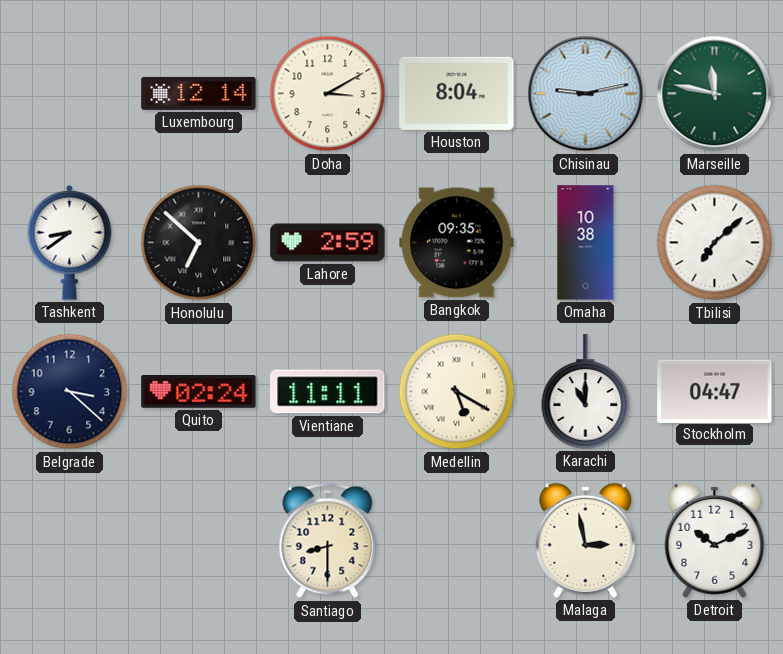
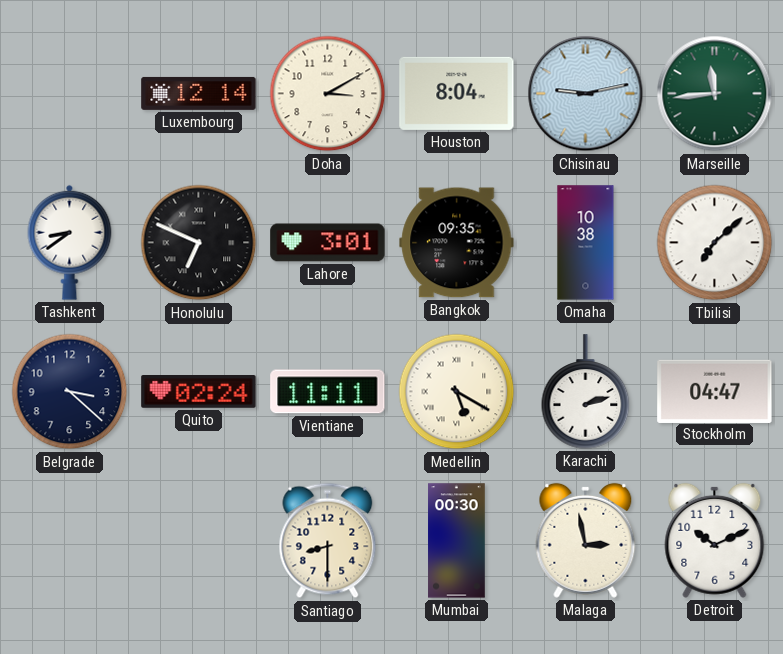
Marseille: 11:47 -> 11:44
Honolulu: 6:52 -> 6:49
Lahore: 2:59 -> 3:01
Karachi: 11:00 -> 2:12
Mumbai: none -> 00:30
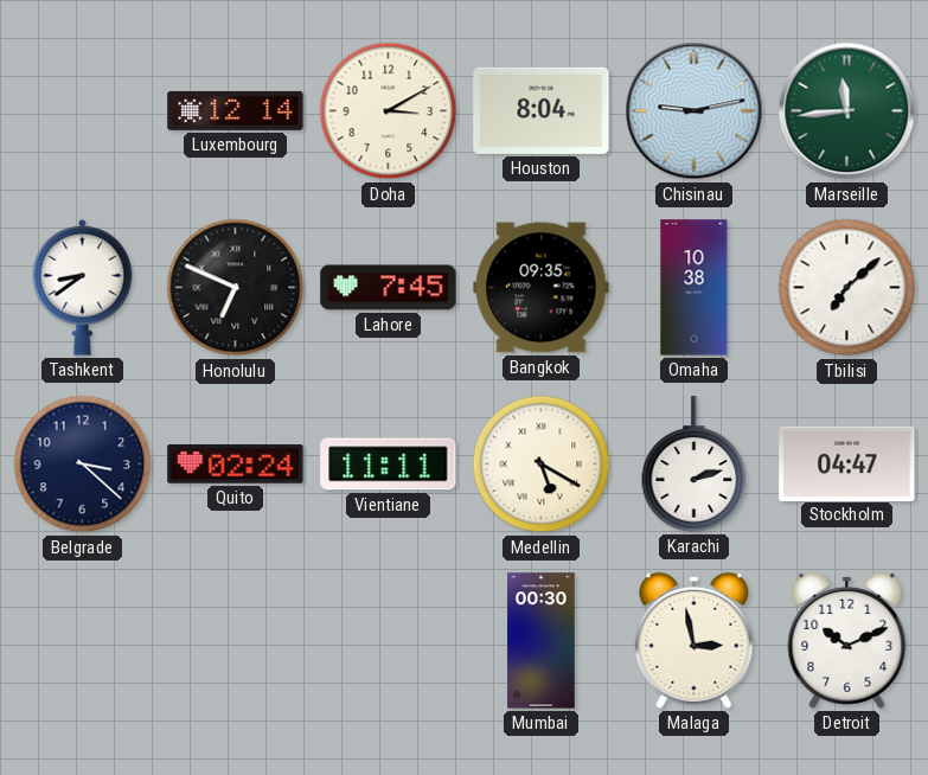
Lahore: 3:01 -> 7:45
Santiago: 8:30 -> none
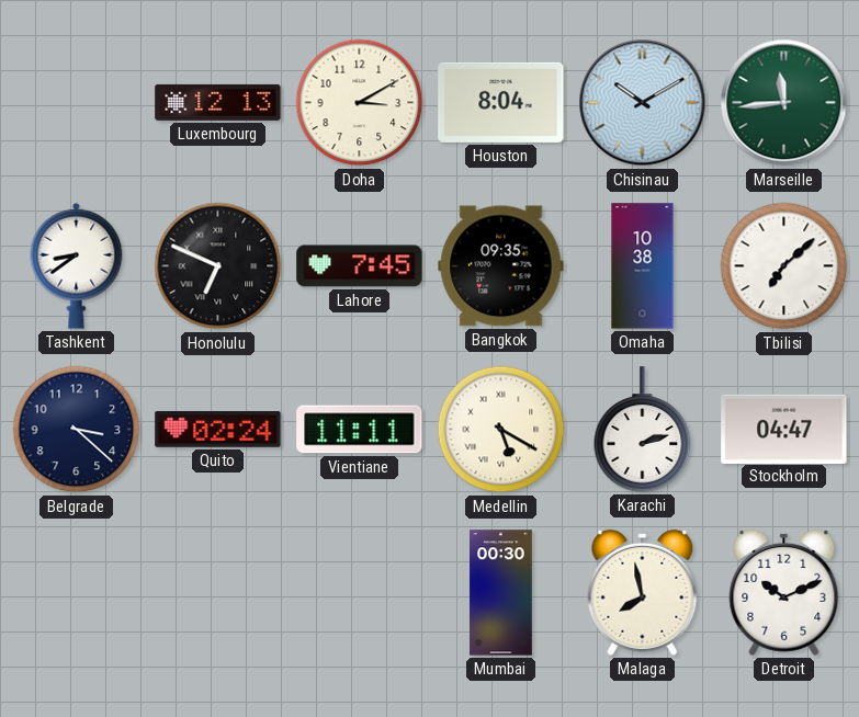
Luxembourg: 12:14 -> 12:13
Chisinau: 9:13 -> 10:10
Malaga: 2:58 -> 7:58
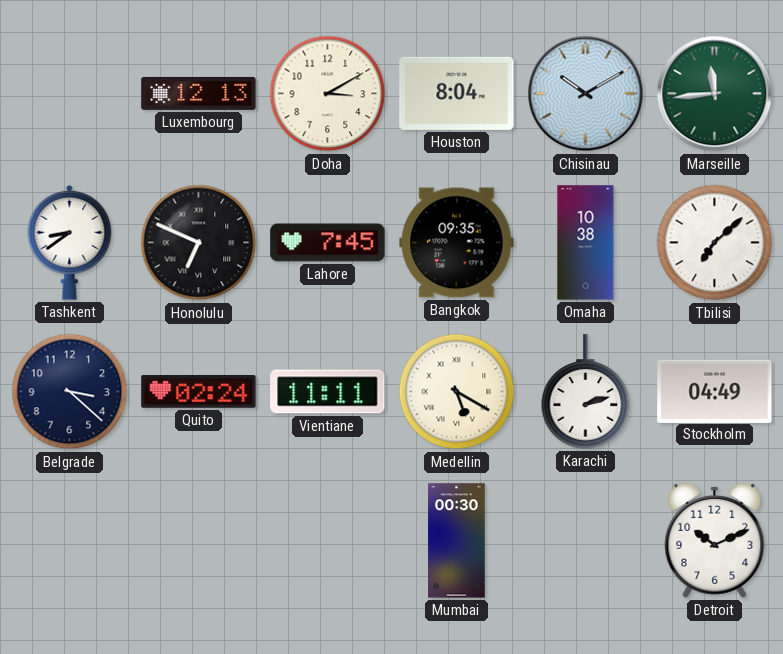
Stockholm: 04:47 -> 04:49
Malaga: 7:58 -> none
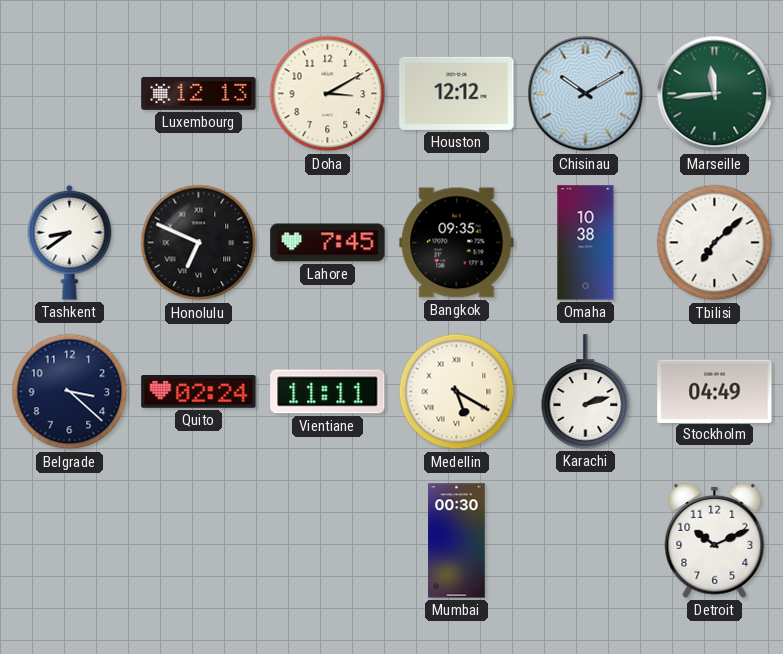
Houston: 8:04 -> 12:12
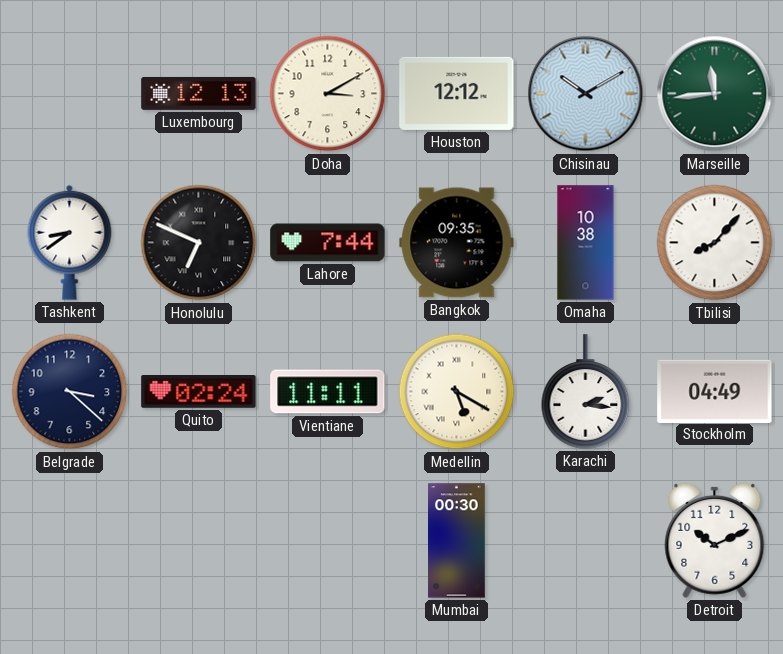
Lahore: 7:45 -> 7:44
Tbilisi: 7:08 -> 8:07
Karachi: 2:12 -> 2:16
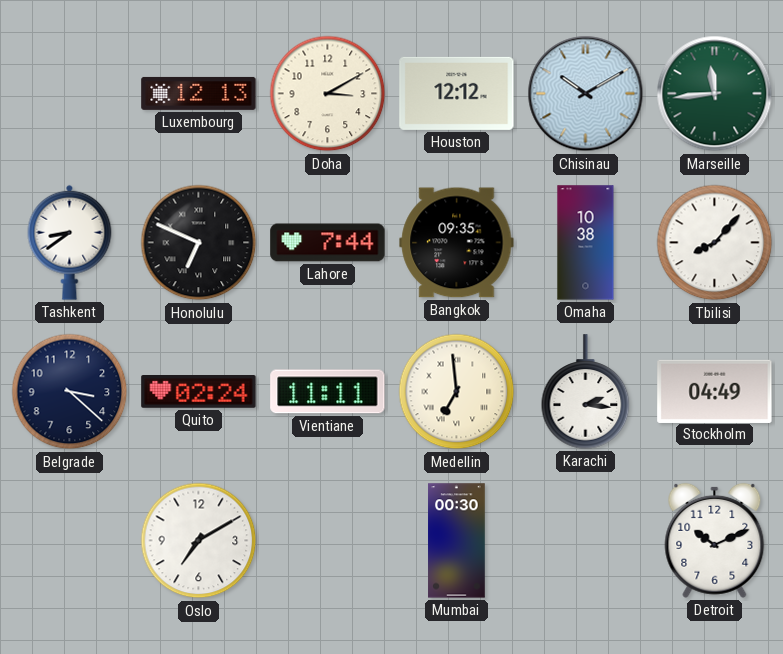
Medellin: 5:20 -> 6:59
Oslo: none -> 7:10
